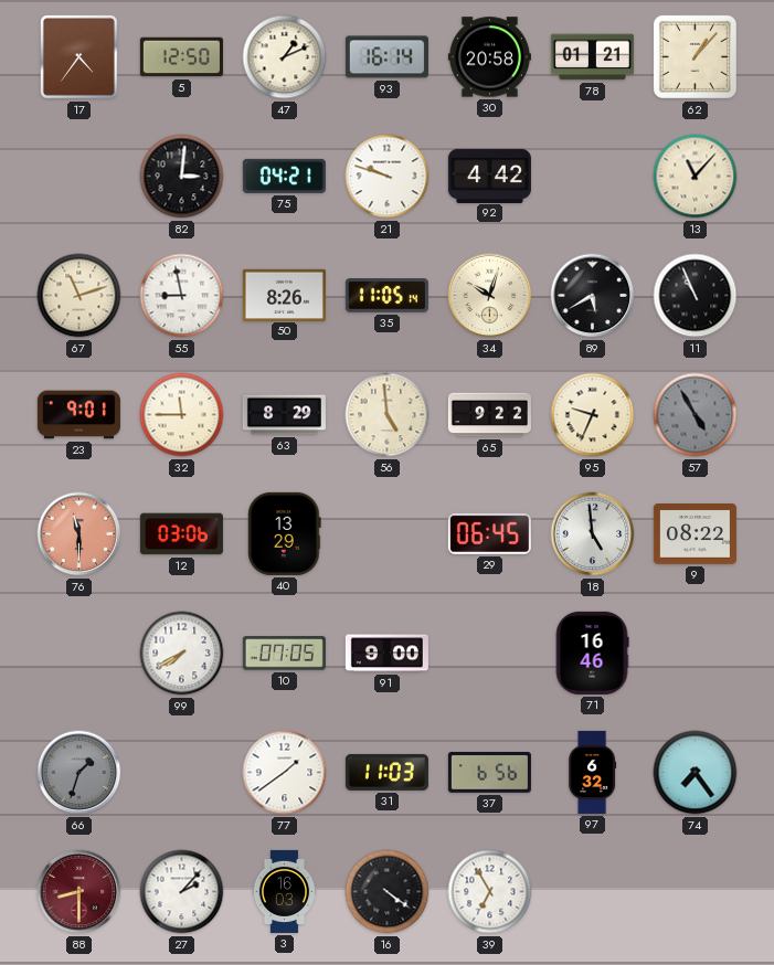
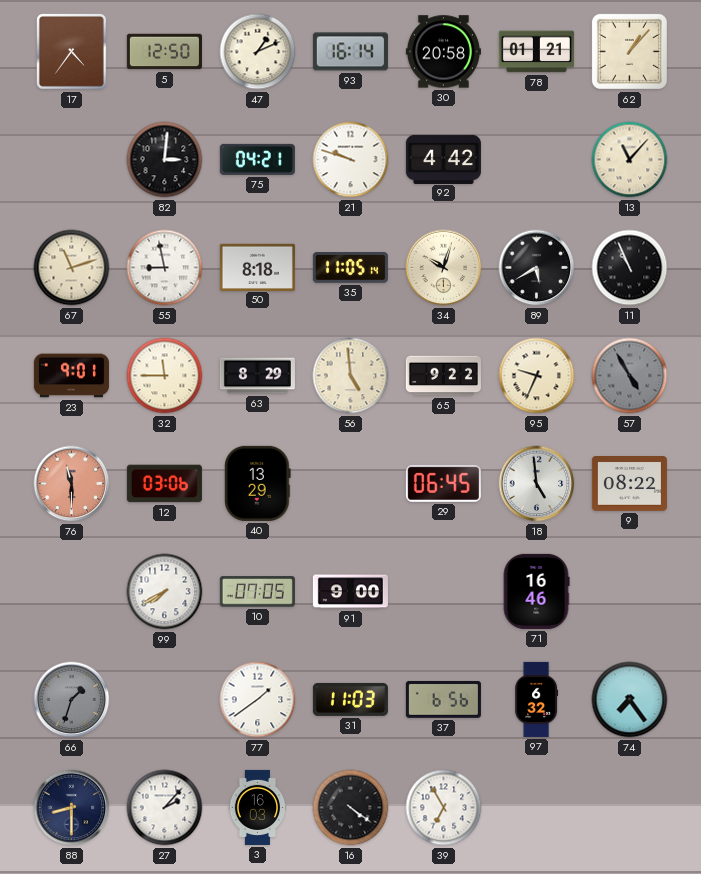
50: 8:26 -> 8:18
88 dial: burgundy -> navy
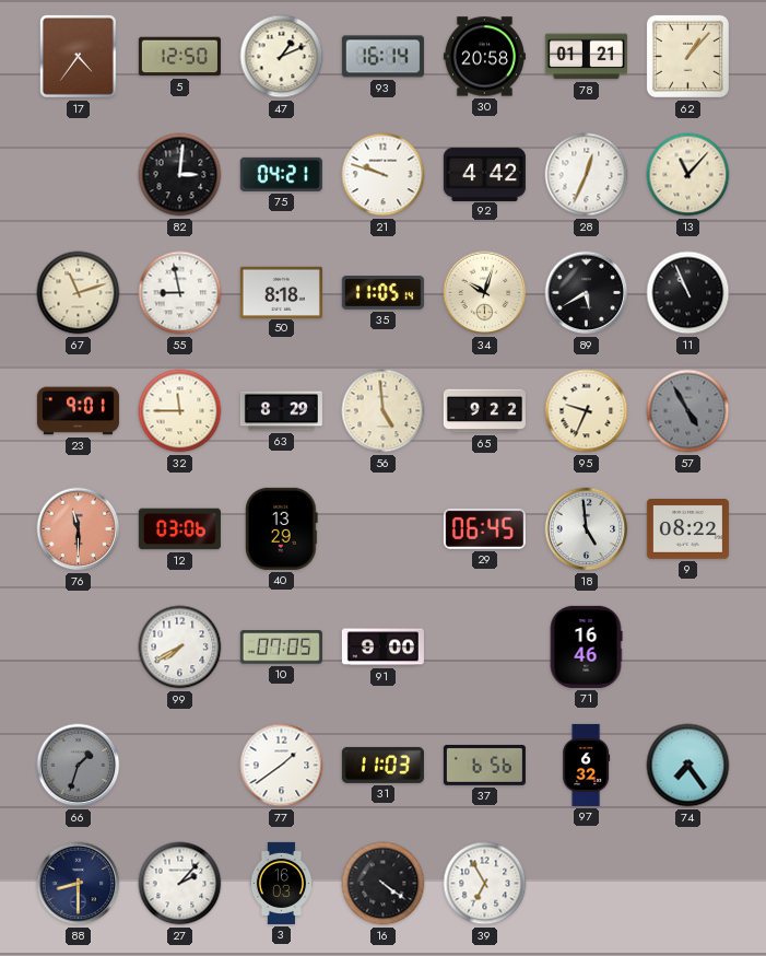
28: none -> 12:34
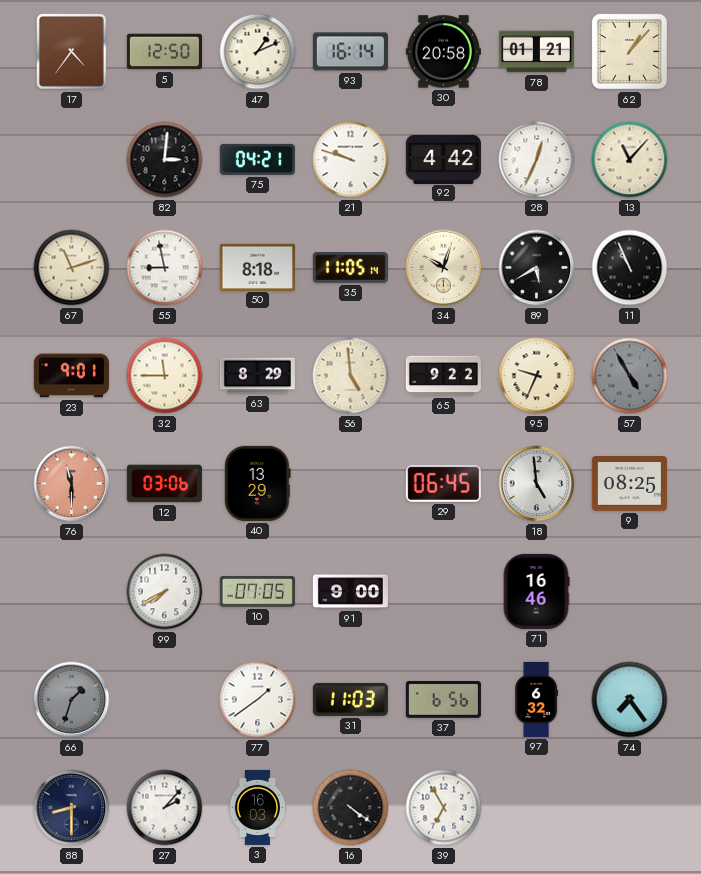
9: 08:22 -> 08:25
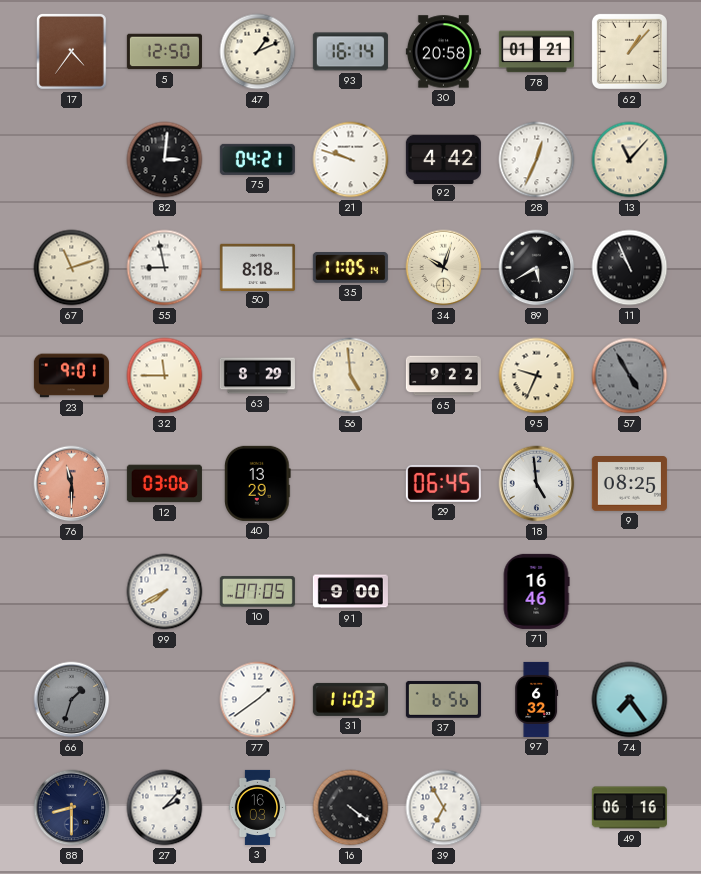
49: none -> 06:16
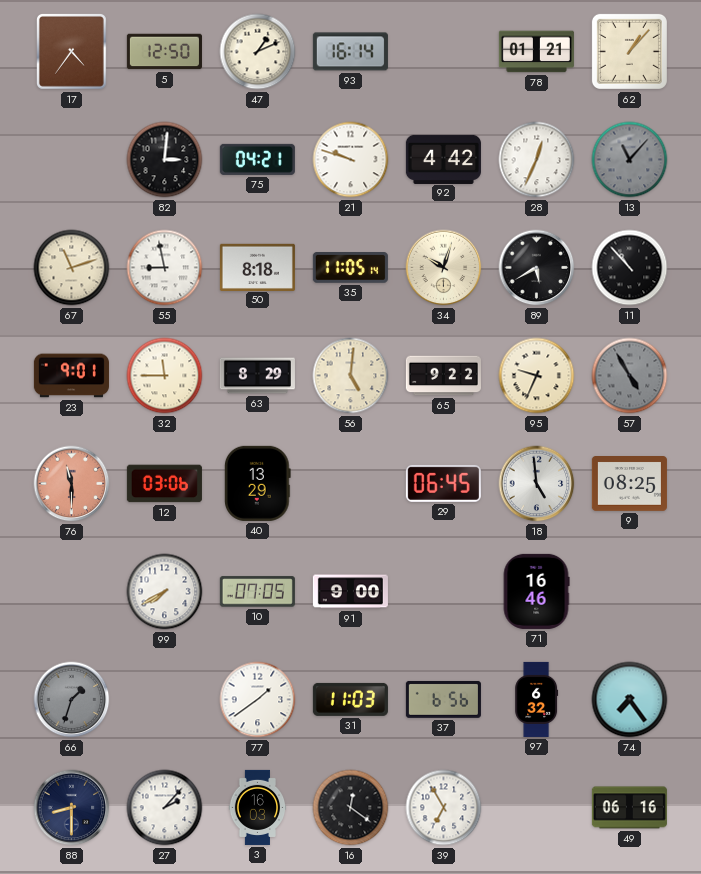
30: 20:58 -> none
13 dial: cream -> grey
11: 10:56 -> 10:53
56: 4:59 -> 5:01
16: 4:21 -> 12:21
